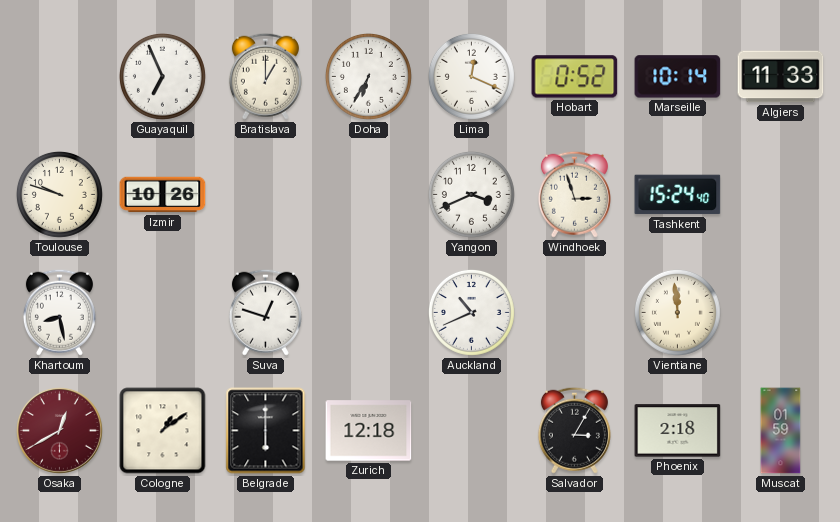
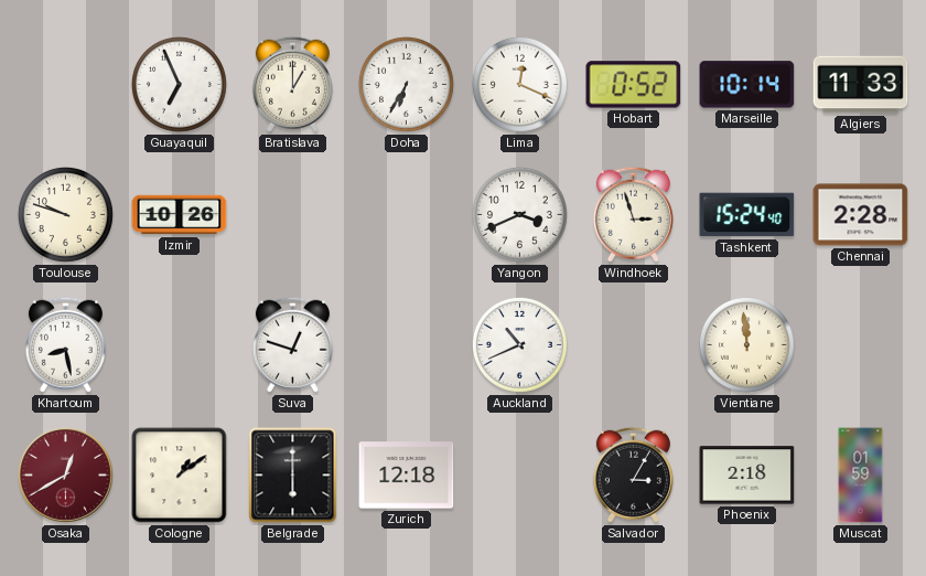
Chennai: none -> 2:28
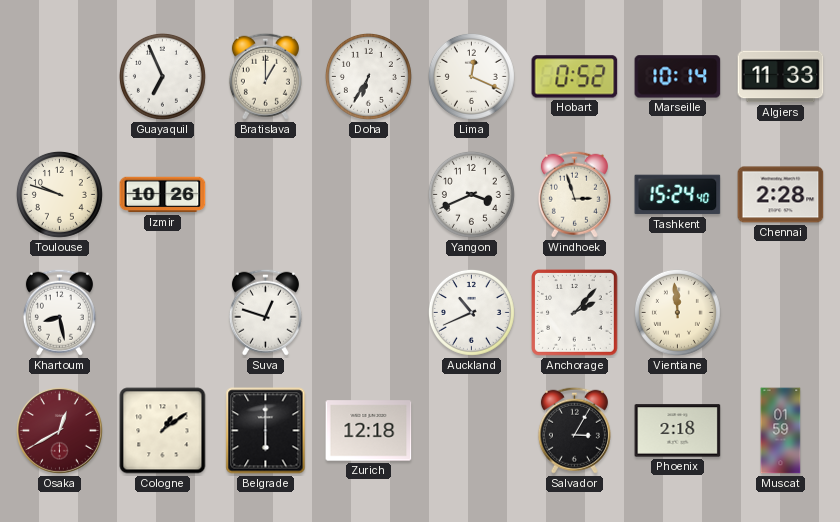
Anchorage: none -> 2:07
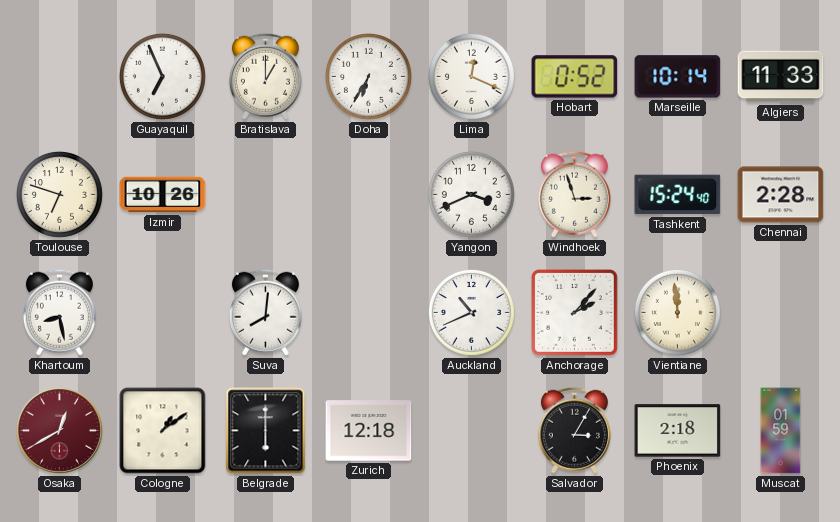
Toulouse: 9:48 -> 6:48
Suva: 12:48 -> 8:01
